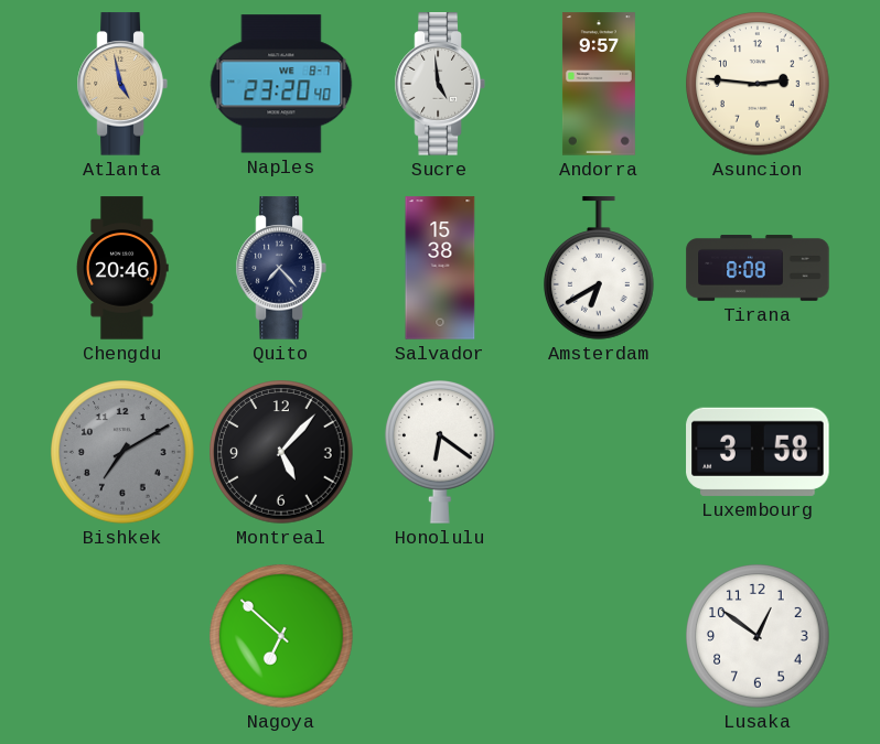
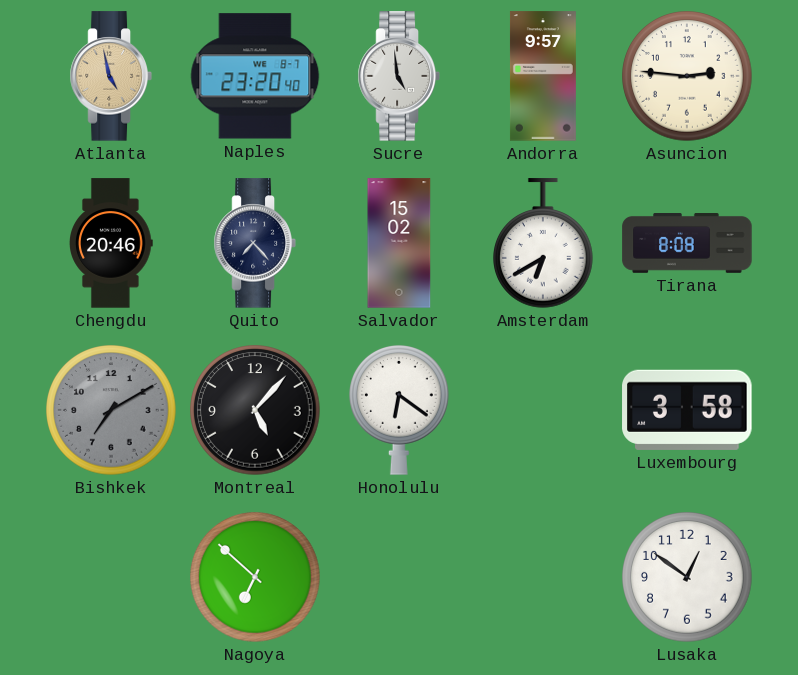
Salvador: 15:38 -> 15:02
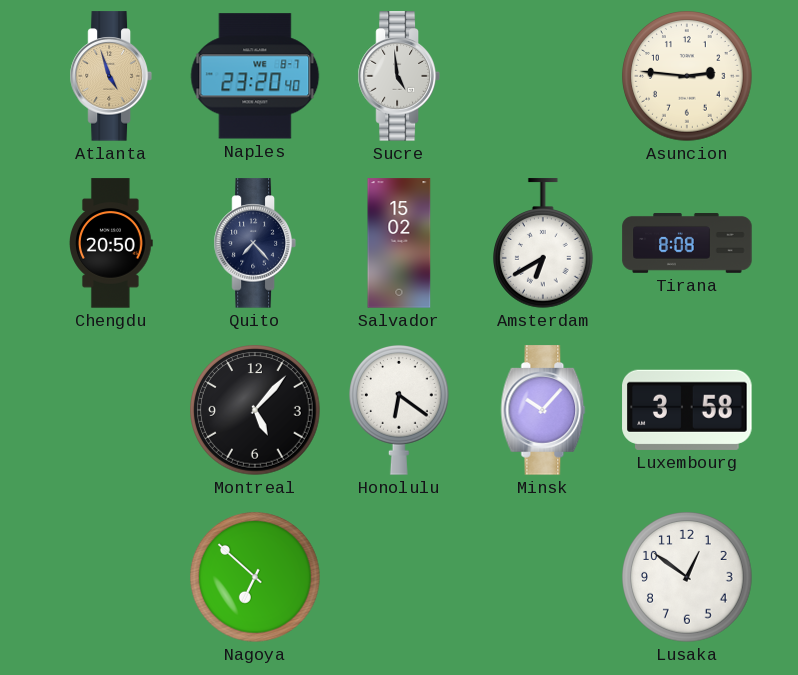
Atlanta: 4:58 -> 4:57
Andorra: 9:57 -> none
Chengdu: 20:46 -> 20:50
Bishkek: 7:10 -> none
Minsk: none -> 10:07
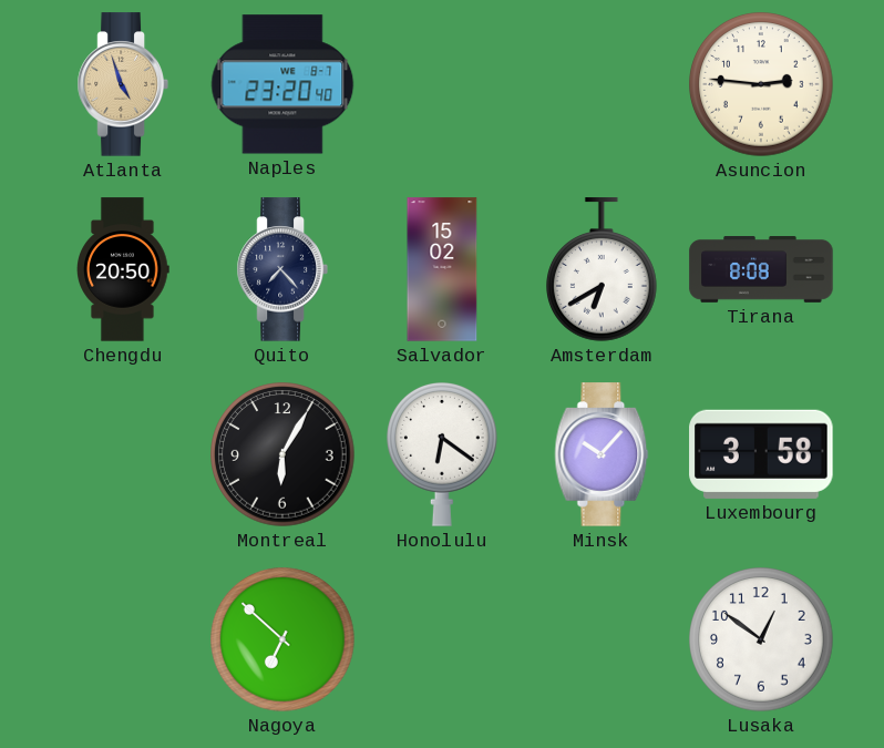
Sucre: 4:59 -> none
Montreal: 5:07 -> 6:05
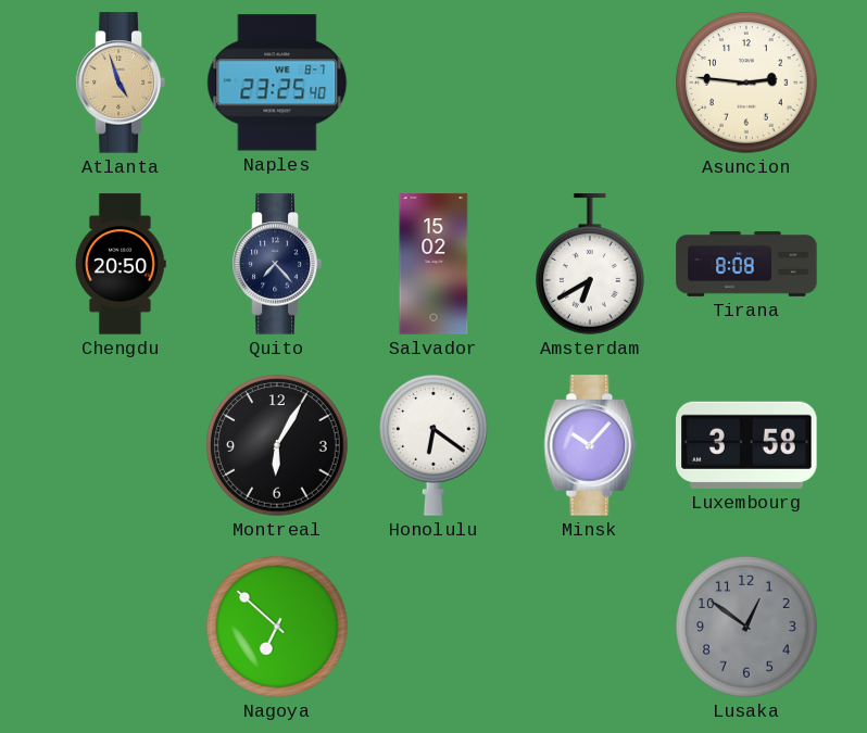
Naples: 23:20 -> 23:25
Lusaka dial: white -> grey
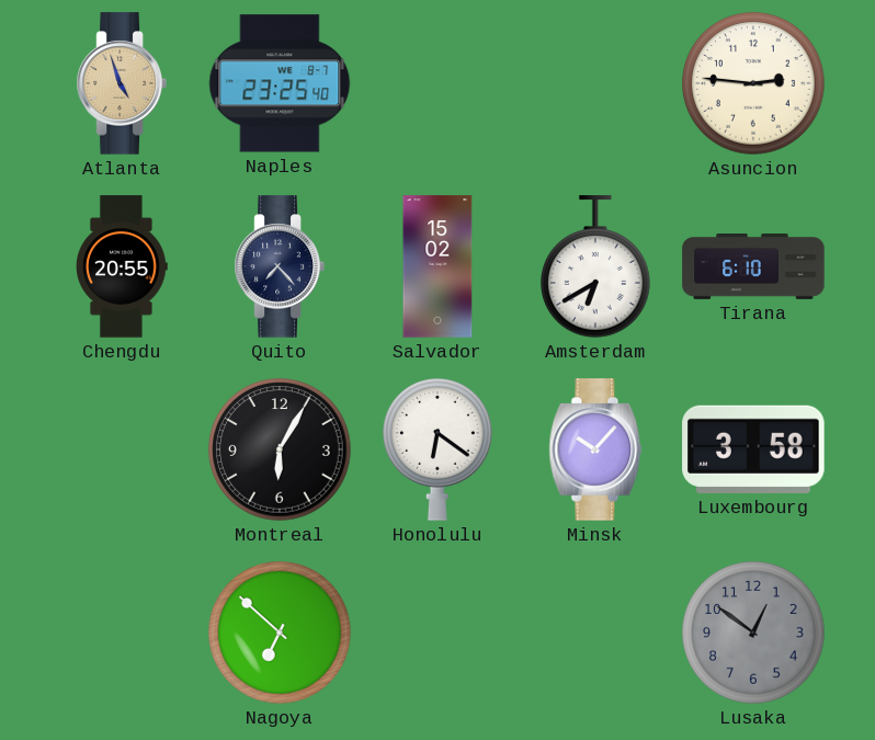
Chengdu: 20:50 -> 20:55
Tirana: 8:08 -> 6:10
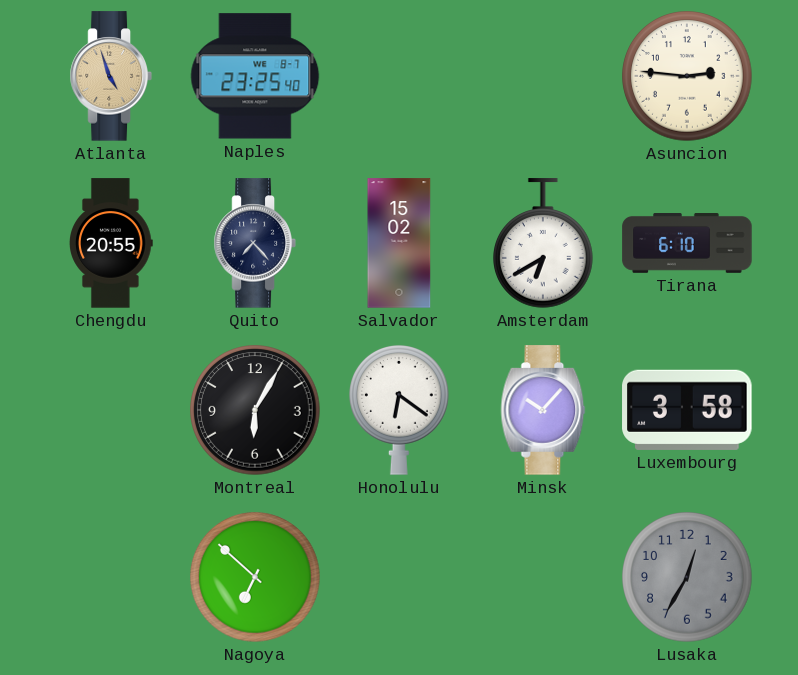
Lusaka: 12:51 -> 12:35
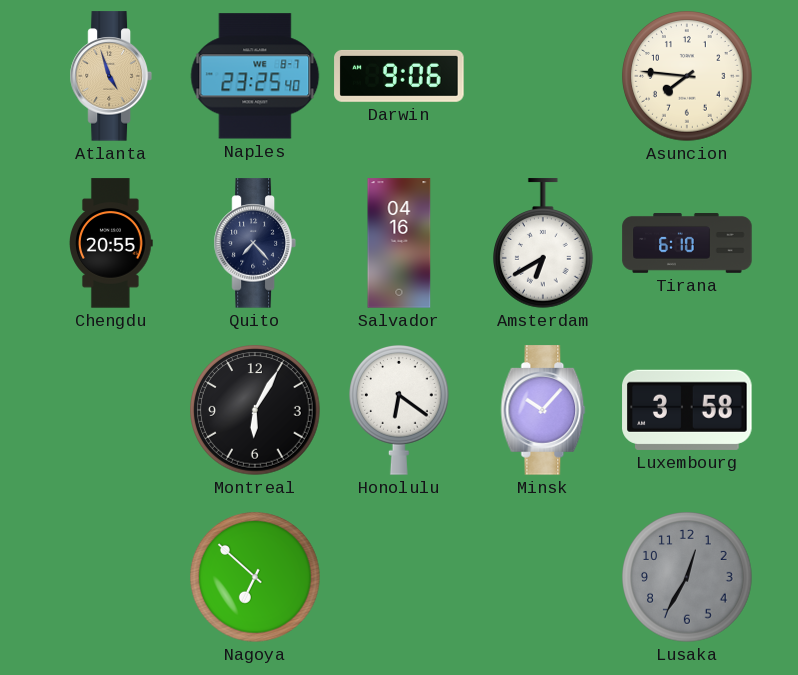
Darwin: none -> 9:06
Asuncion: 2:46 -> 7:46
Salvador: 15:02 -> 04:16
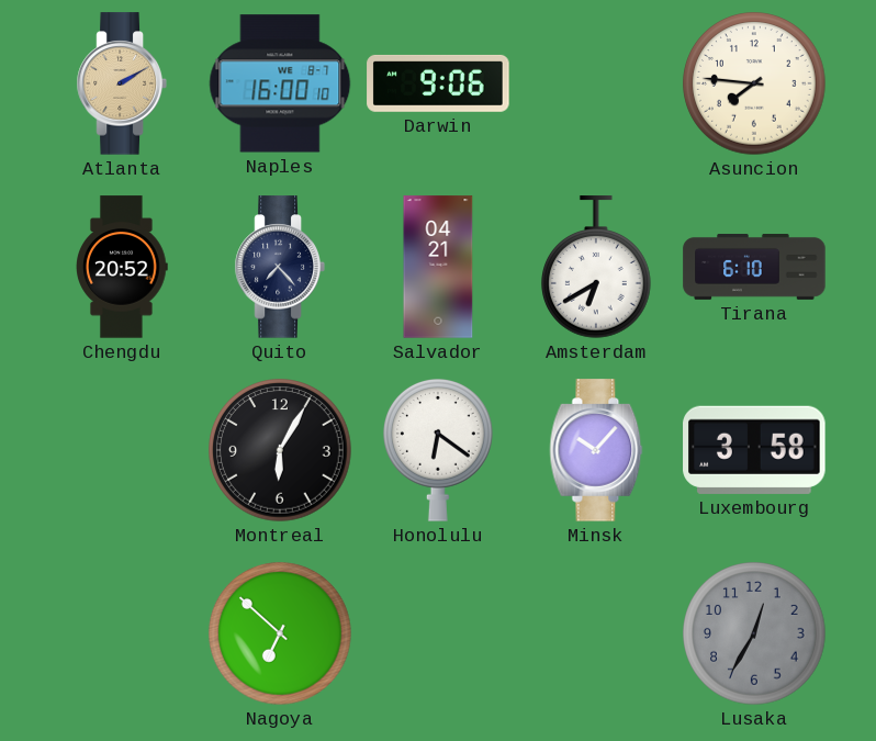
Atlanta: 4:57 -> 2:10
Naples: 23:25 -> 16:00
Chengdu: 20:55 -> 20:52
Salvador: 04:16 -> 04:21
